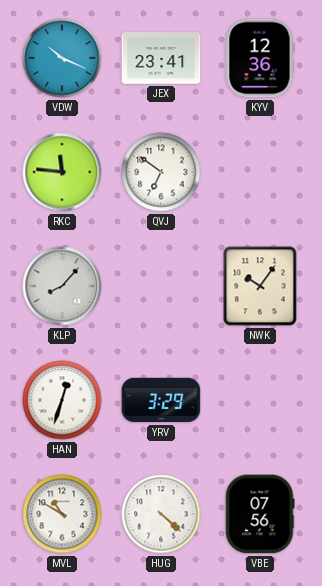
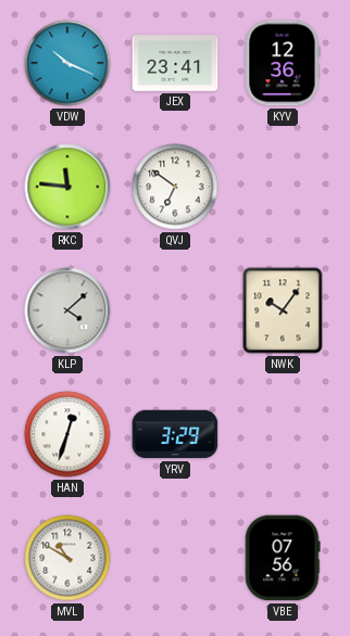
KLP: 8:07 -> 4:08
HUG: 4:22 -> none
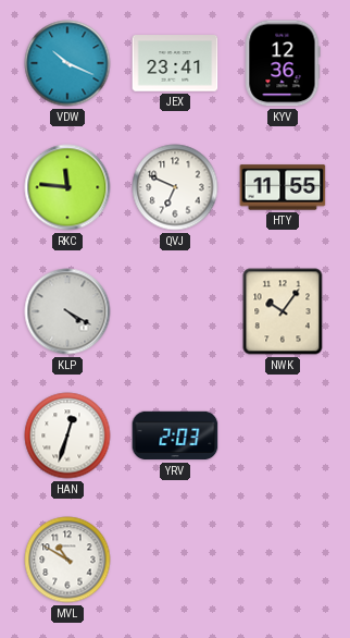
QVJ: 6:51 -> 6:49
HTY: none -> 11:55
KLP: 4:08 -> 4:20
YRV: 3:29 -> 2:03
VBE: 07:56 -> none
